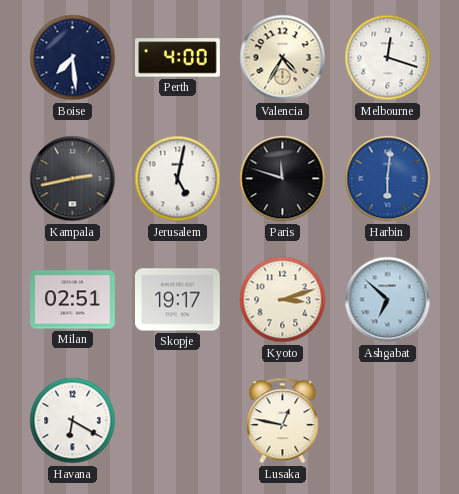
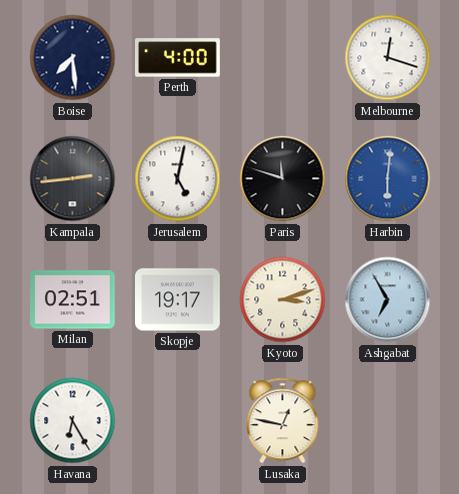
Valencia: 4:35 -> none
Kampala: 2:43 -> 2:44
Ashgabat: 6:52 -> 6:55
Havana: 6:20 -> 6:25
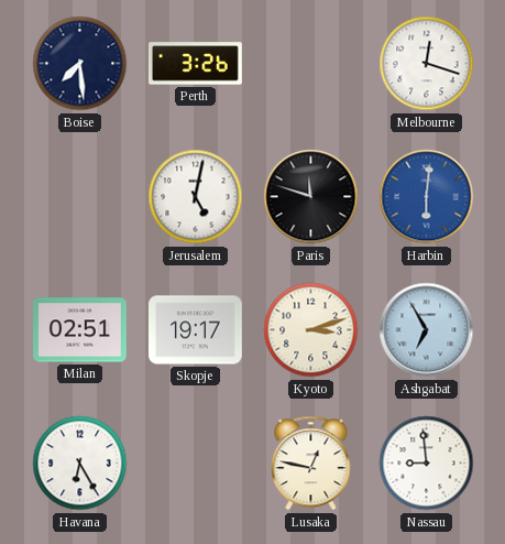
Perth: 4:00 -> 3:26
Kampala: 2:44 -> none
Nassau: none -> 8:59
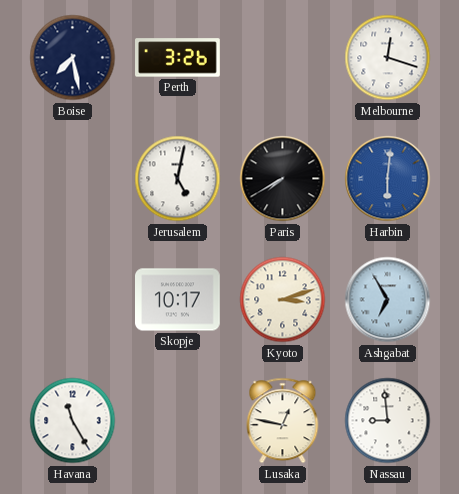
Boise: 7:29 -> 7:28
Paris: 11:48 -> 7:40
Milan: 02:51 -> none
Skopje: 19:17 -> 10:17
Havana: 6:25 -> 11:25
